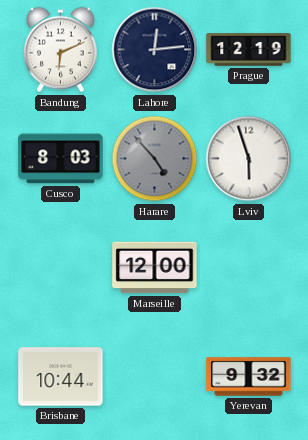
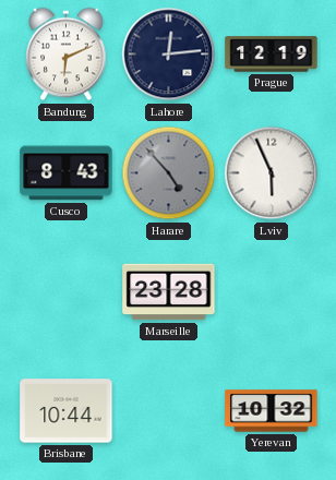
Cusco: 8:03 -> 8:43
Lviv: 5:57 -> 5:56
Marseille: 12:00 -> 23:28
Yerevan: 9:32 -> 10:32
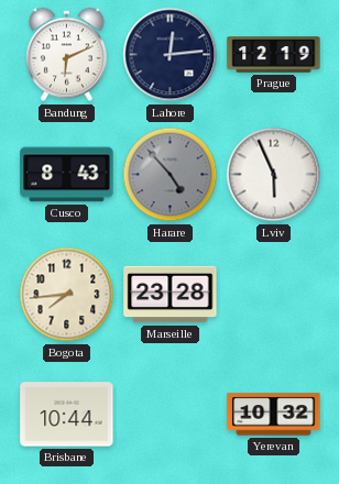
Bogota: none -> 7:44
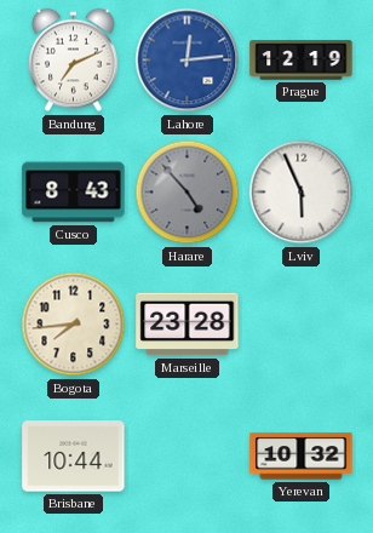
Bandung: 6:11 -> 7:11
Lahore dial: navy -> blue
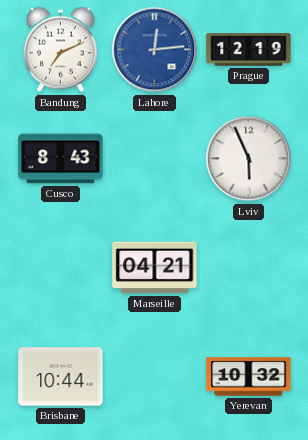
Harare: 4:53 -> none
Bogota: 7:44 -> none
Marseille: 23:28 -> 04:21
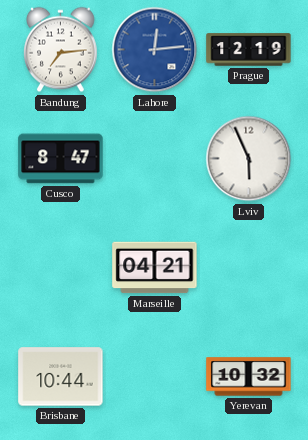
Bandung: 7:11 -> 7:14
Cusco: 8:43 -> 8:47
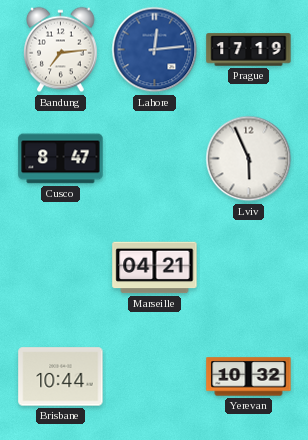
Prague: 12:19 -> 17:19
